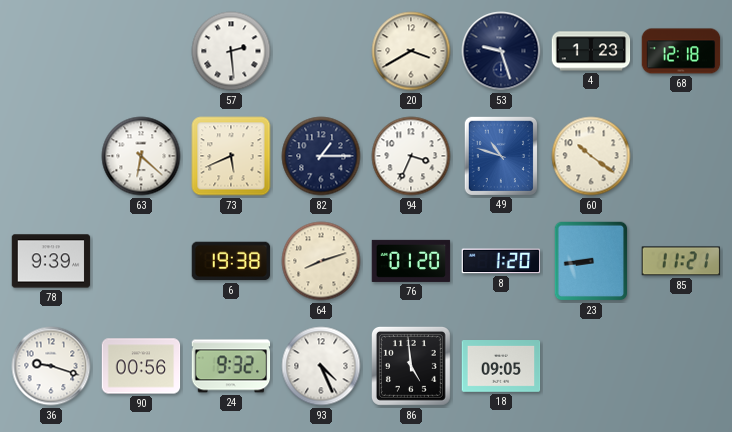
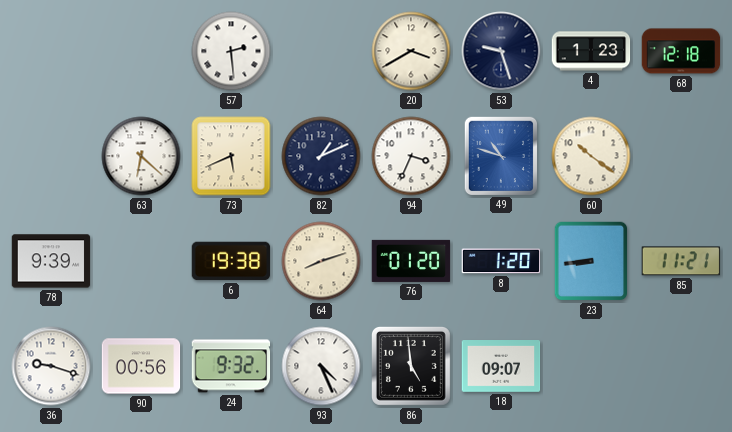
82: 1:15 -> 1:11
18: 09:05 -> 09:07
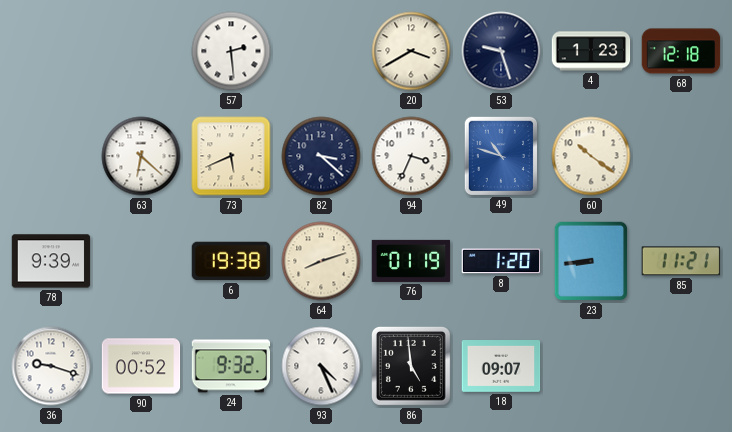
82: 1:11 -> 3:22
76: 01:20 -> 01:19
90: 00:56 -> 00:52
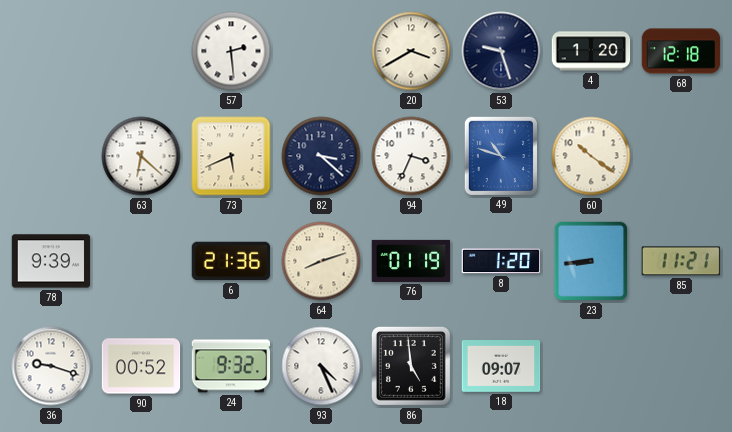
4: 1:23 -> 1:20
6: 19:38 -> 21:36
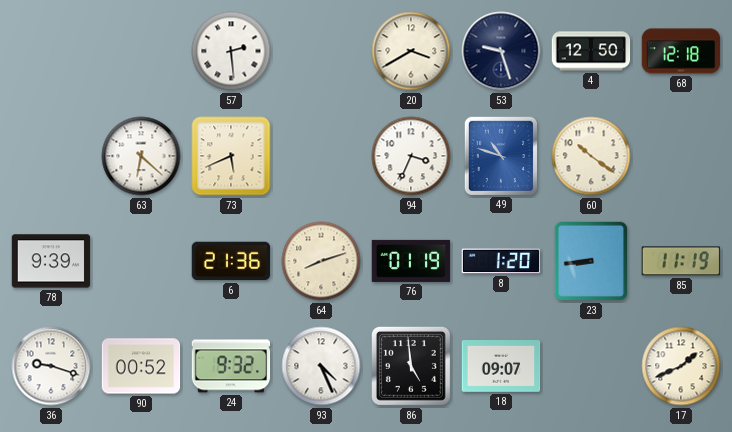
4: 1:20 -> 12:50
82: 3:22 -> none
85: 11:21 -> 11:19
17: none -> 1:41
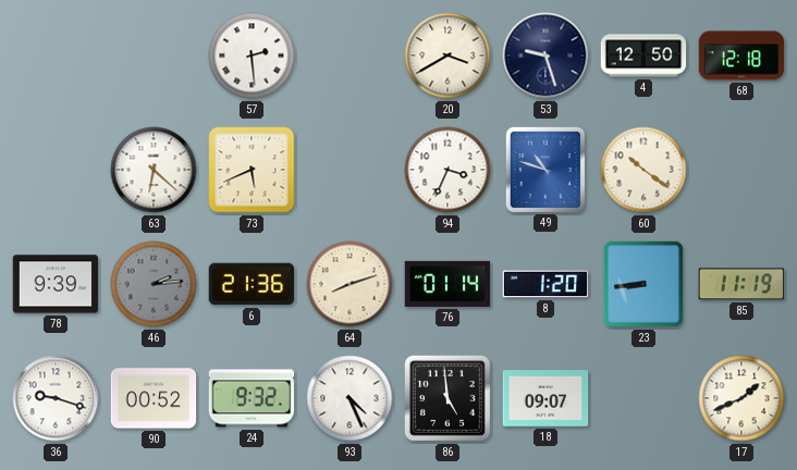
46: none -> 2:14
76: 01:19 -> 01:14
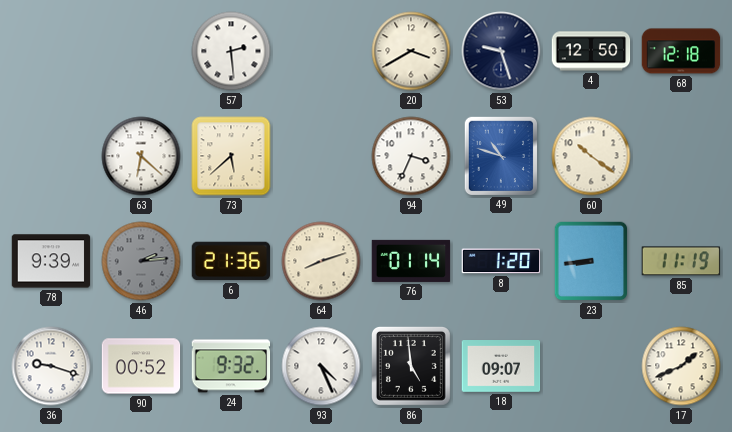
73: 5:41 -> 5:38
